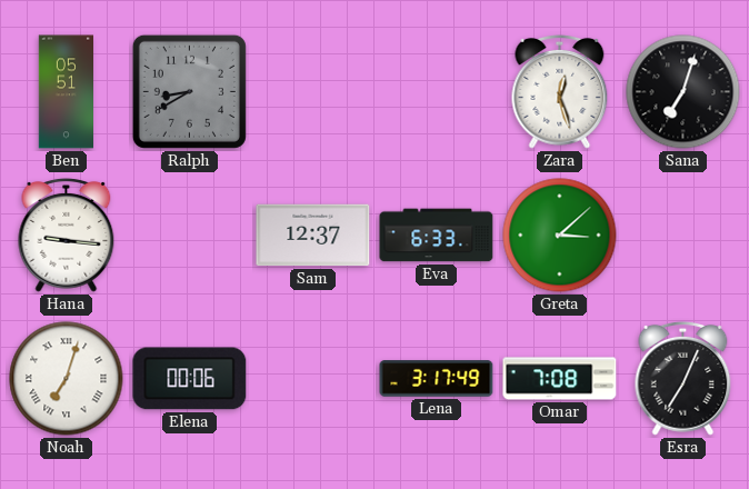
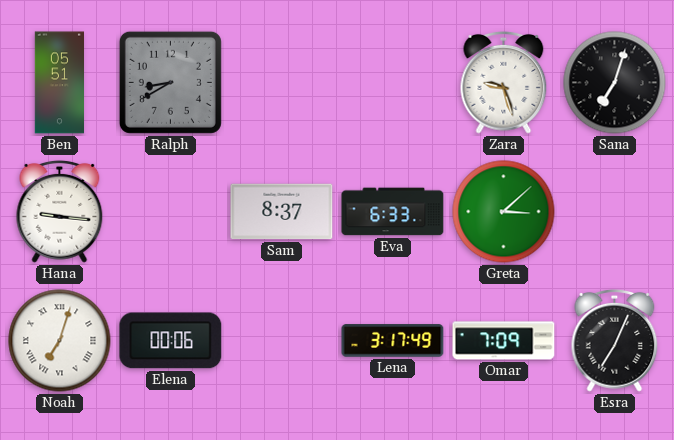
Zara: 12:27 -> 9:27
Sam: 12:37 -> 8:37
Omar: 7:08 -> 7:09
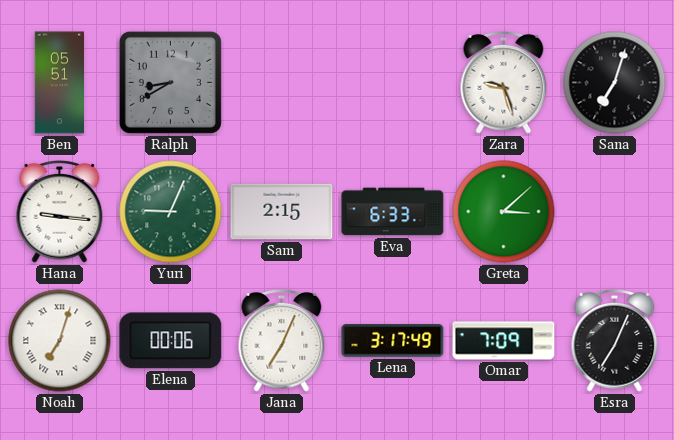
Yuri: none -> 9:04
Sam: 8:37 -> 2:15
Jana: none -> 7:04
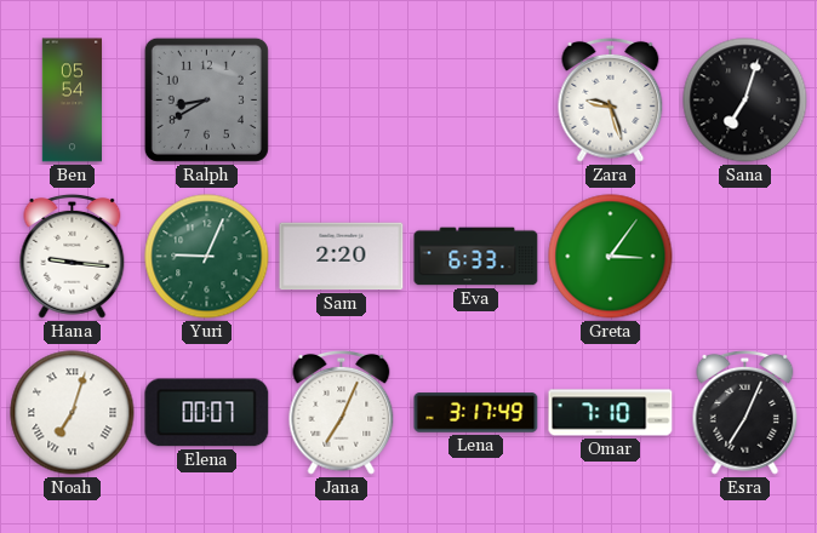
Ben: 05:51 -> 05:54
Sam: 2:15 -> 2:20
Greta: 3:08 -> 3:06
Elena: 00:06 -> 00:07
Omar: 7:09 -> 7:10
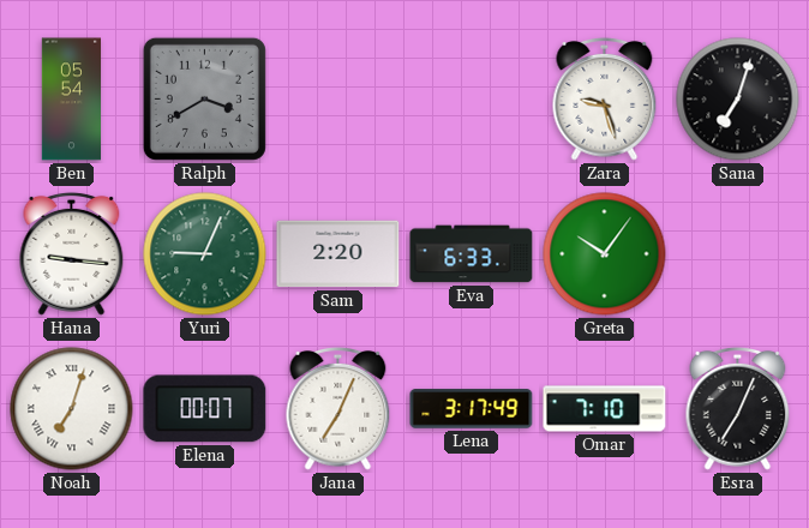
Ralph: 8:40 -> 3:40
Greta: 3:06 -> 10:06
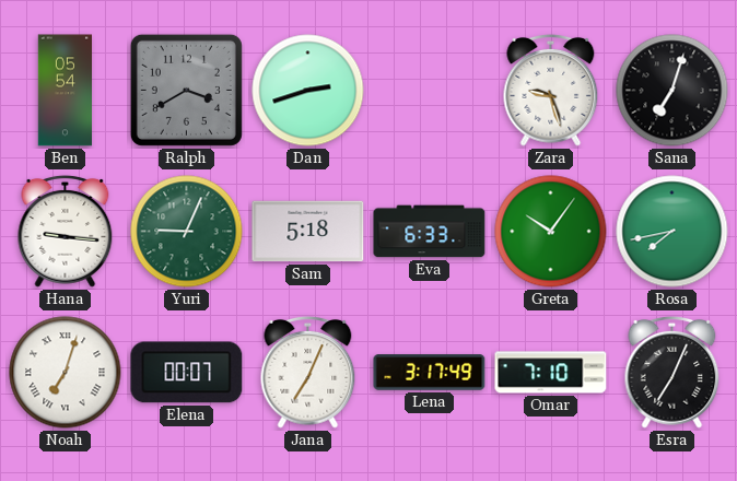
Dan: none -> 2:42
Sam: 2:20 -> 5:18
Rosa: none -> 7:43
